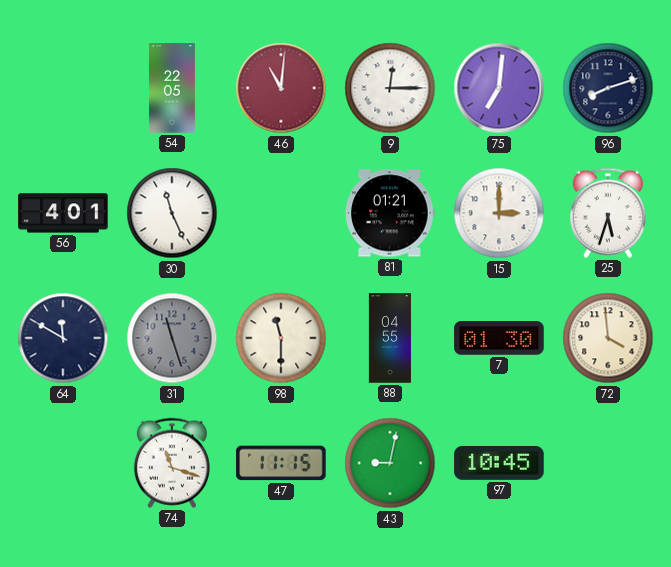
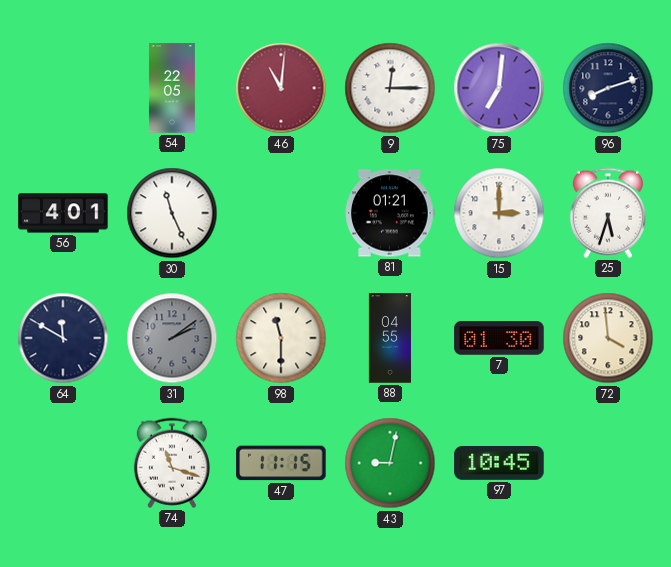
31: 11:27 -> 2:09
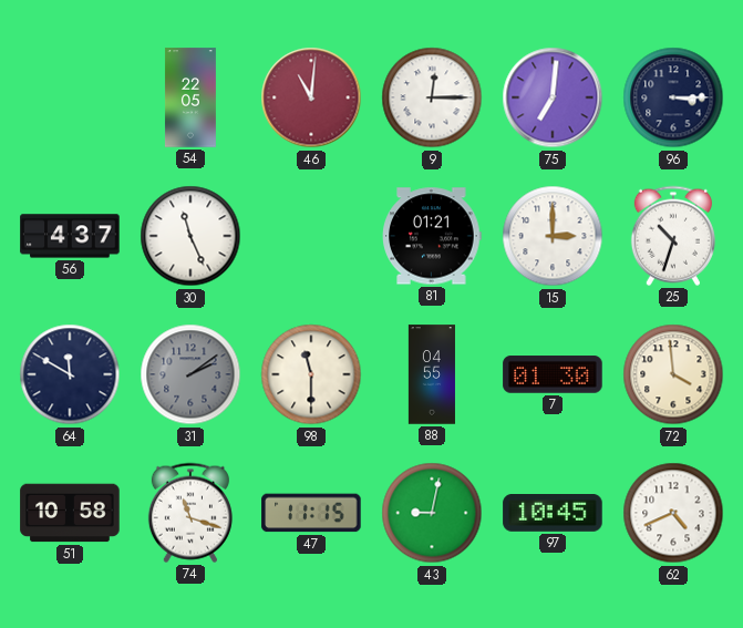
96: 8:12 -> 3:15
56: 4:01 -> 4:37
25: 5:33 -> 10:33
51: none -> 10:58
62: none -> 4:41
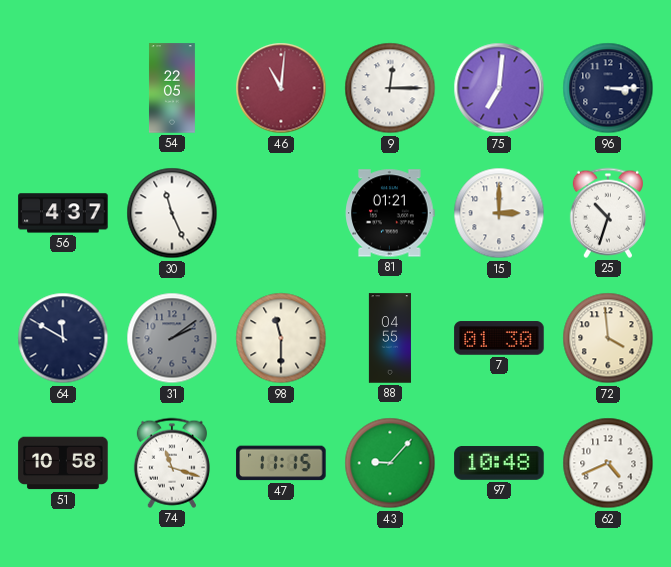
43: 9:02 -> 9:07
97: 10:45 -> 10:48
